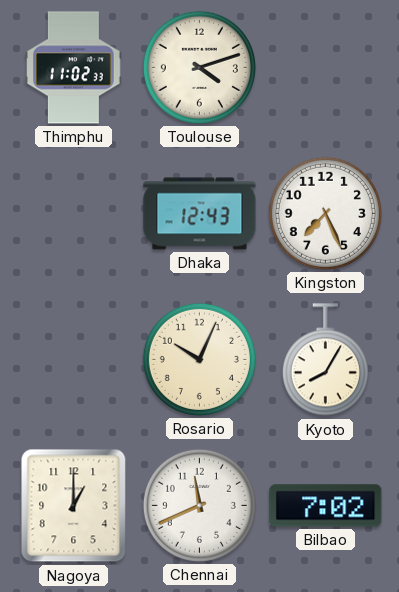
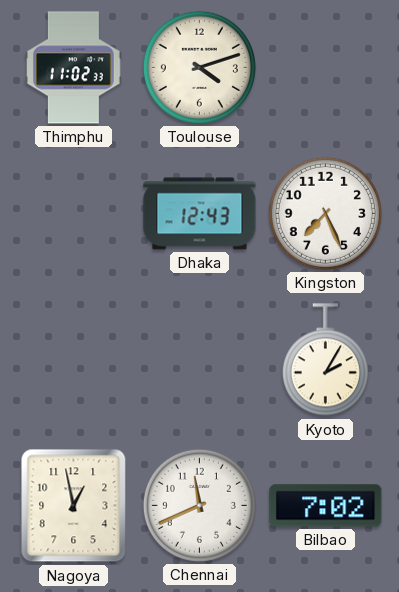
Rosario: 10:04 -> none
Kyoto: 8:05 -> 2:05
Nagoya: 1:00 -> 12:58
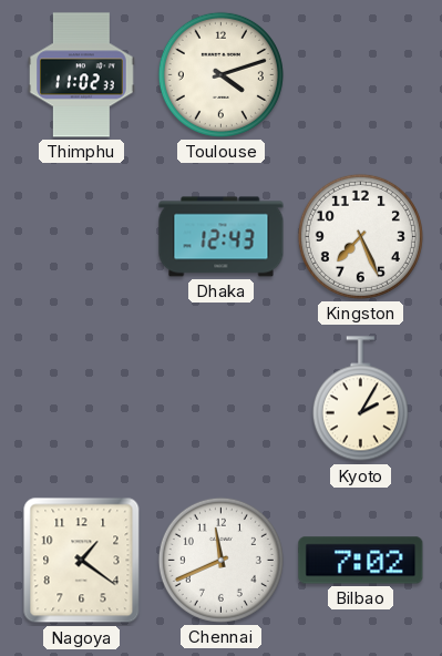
Nagoya: 12:58 -> 1:21
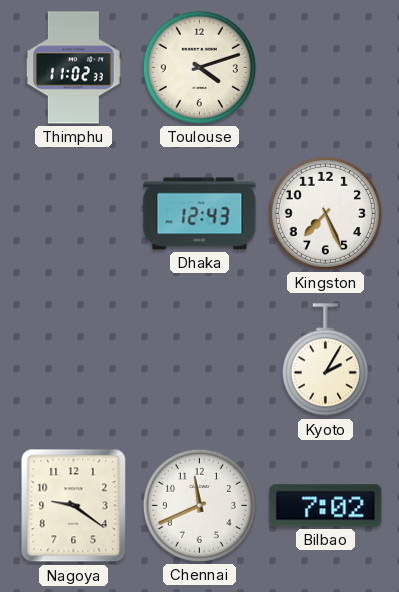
Nagoya: 1:21 -> 9:21
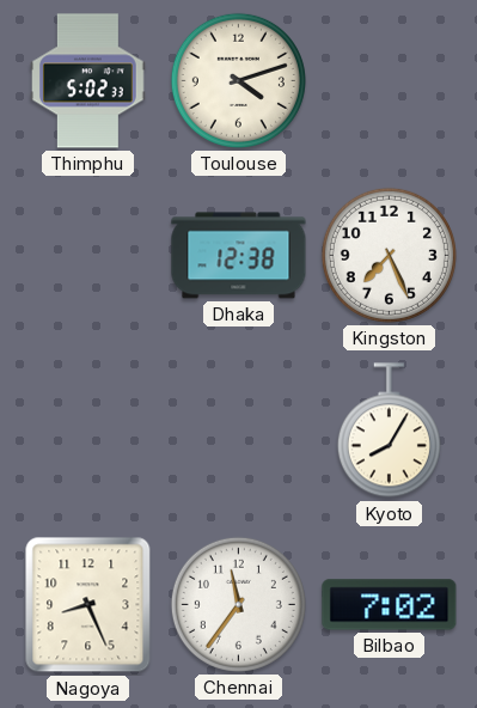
Thimphu: 11:02 -> 5:02
Dhaka: 12:43 -> 12:38
Kyoto: 2:05 -> 8:05
Nagoya: 9:21 -> 8:26
Chennai: 11:41 -> 11:36
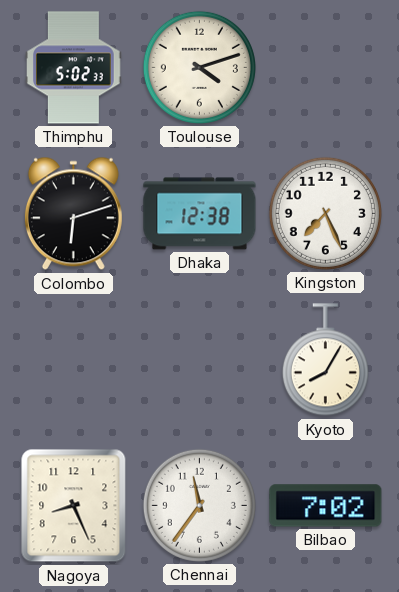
Colombo: none -> 6:12
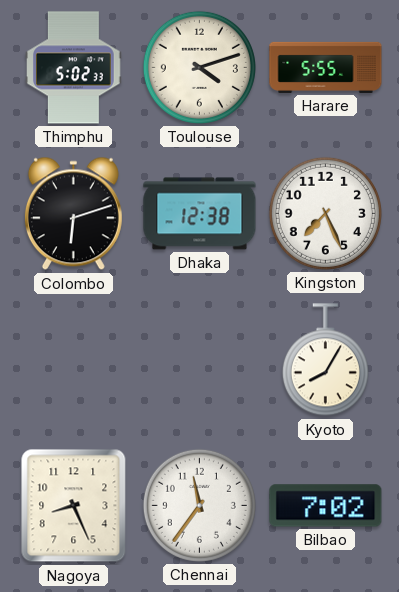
Harare: none -> 5:55
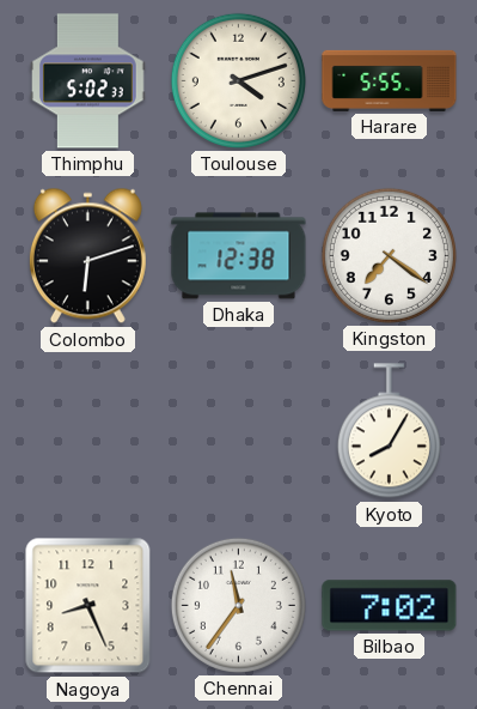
Kingston: 7:26 -> 7:21
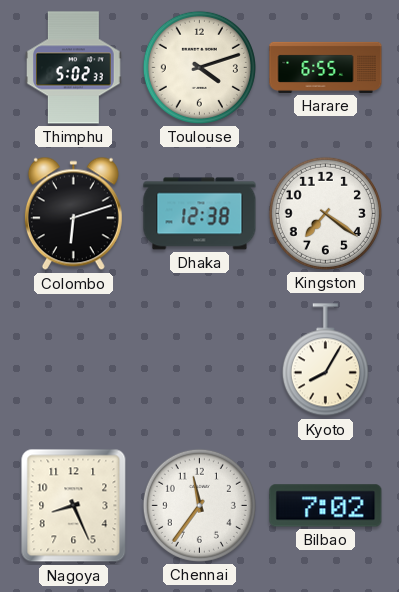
Harare: 5:55 -> 6:55
